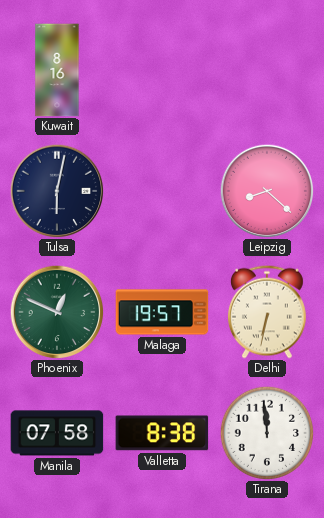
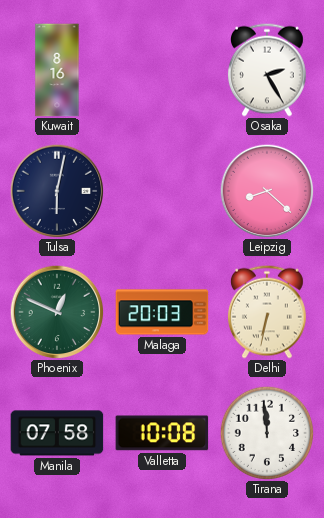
Osaka: none -> 2:25
Malaga: 19:57 -> 20:03
Valletta: 8:38 -> 10:08
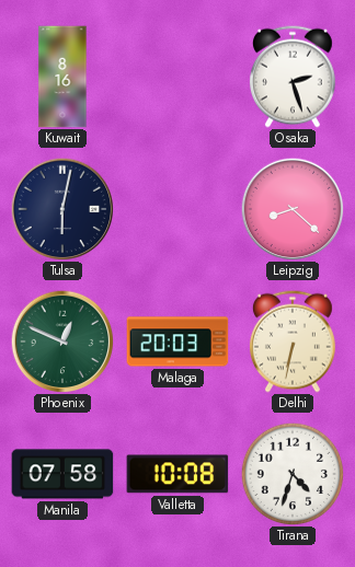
Osaka: 2:25 -> 2:27
Tirana: 11:59 -> 4:33
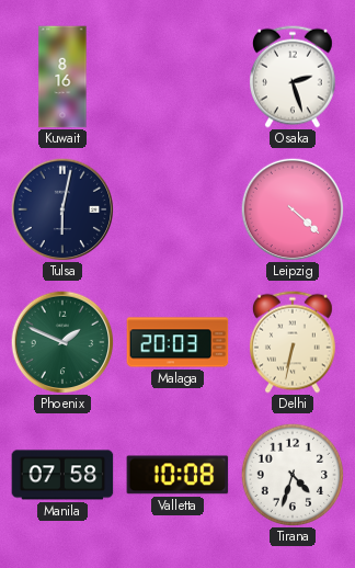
Leipzig: 8:22 -> 4:22
Phoenix: 12:49 -> 1:49
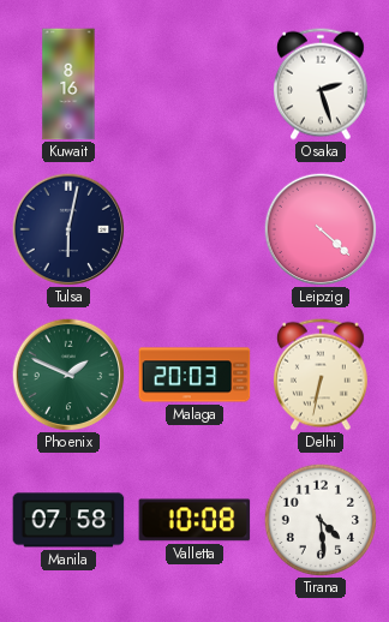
Tirana: 4:33 -> 4:29
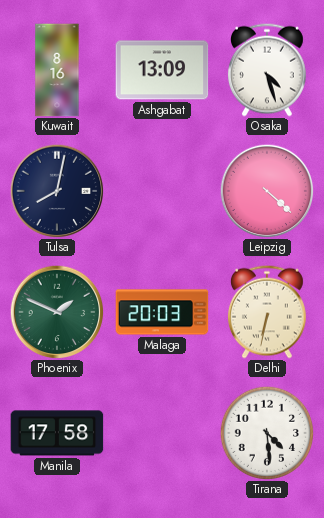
Ashgabat: none -> 13:09
Osaka: 2:27 -> 4:27
Tulsa: 6:02 -> 8:02
Manila: 07:58 -> 17:58
Valletta: 10:08 -> none
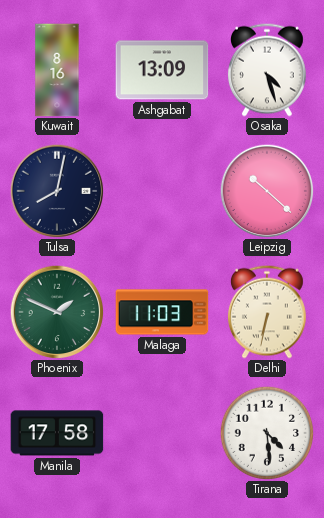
Leipzig: 4:22 -> 10:22
Malaga: 20:03 -> 11:03
